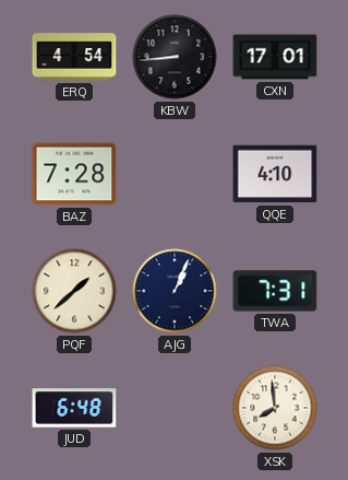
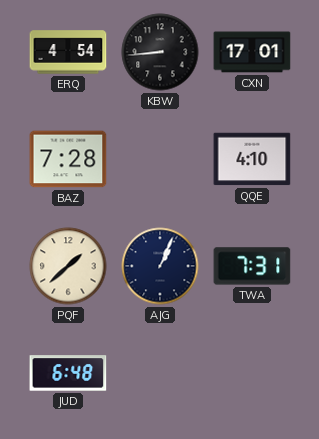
XSK: 7:59 -> none
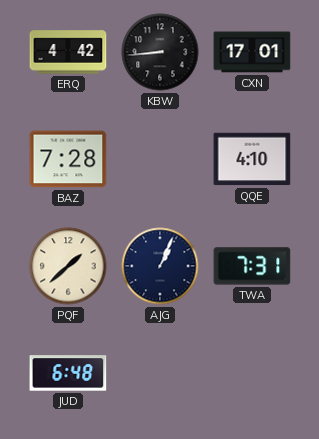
ERQ: 4:54 -> 4:42
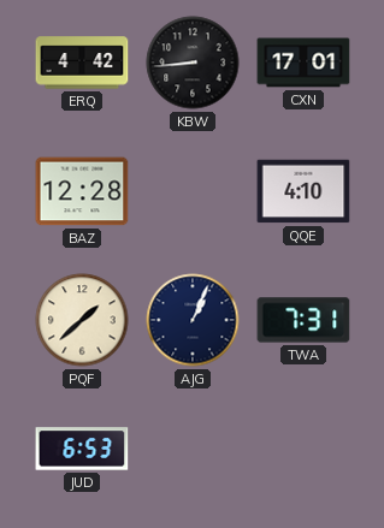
BAZ: 7:28 -> 12:28
JUD: 6:48 -> 6:53
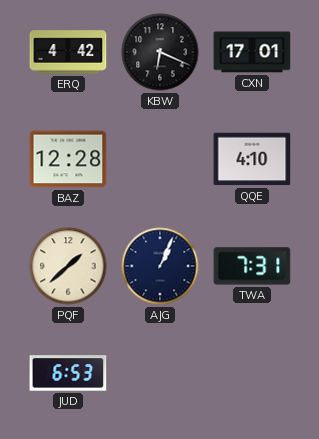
KBW: 8:44 -> 6:19
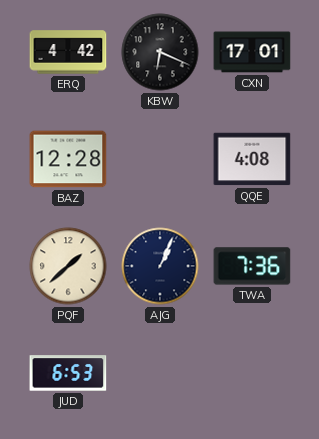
QQE: 4:10 -> 4:08
TWA: 7:31 -> 7:36
